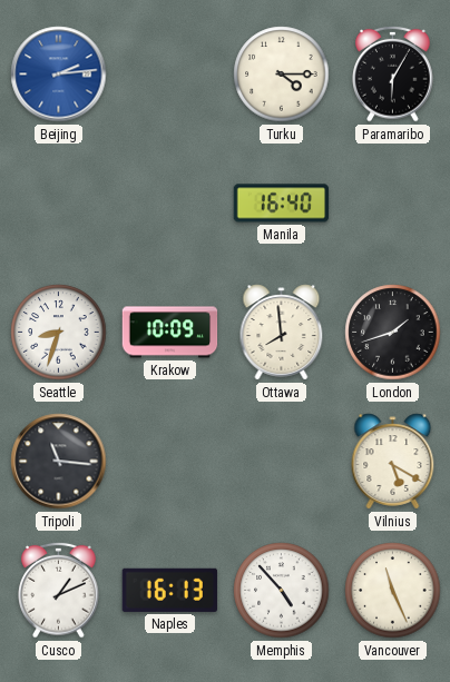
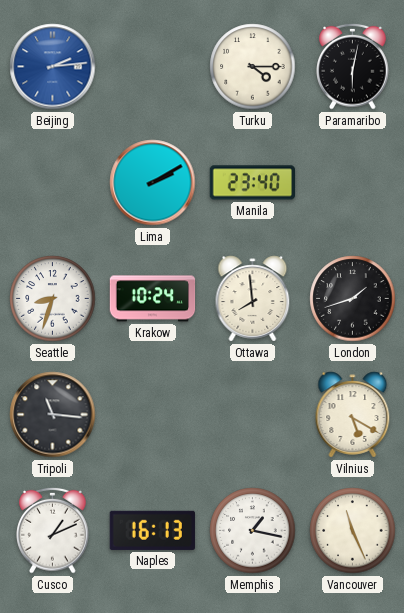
Paramaribo: 6:05 -> 6:02
Lima: none -> 2:10
Manila: 16:40 -> 23:40
Krakow: 10:09 -> 10:24
Memphis: 4:53 -> 1:17
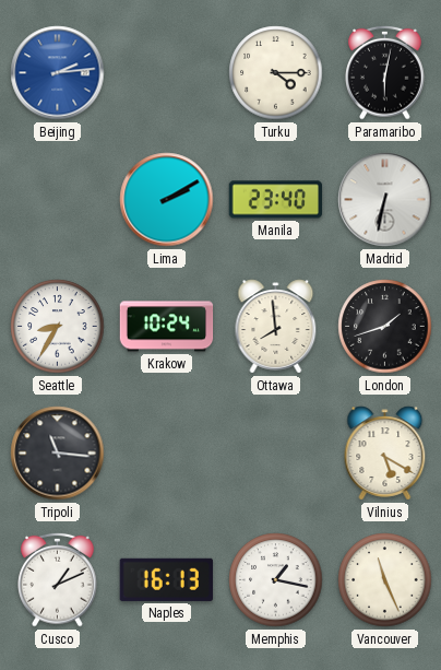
Madrid: none -> 6:32
Seattle: 8:33 -> 8:35
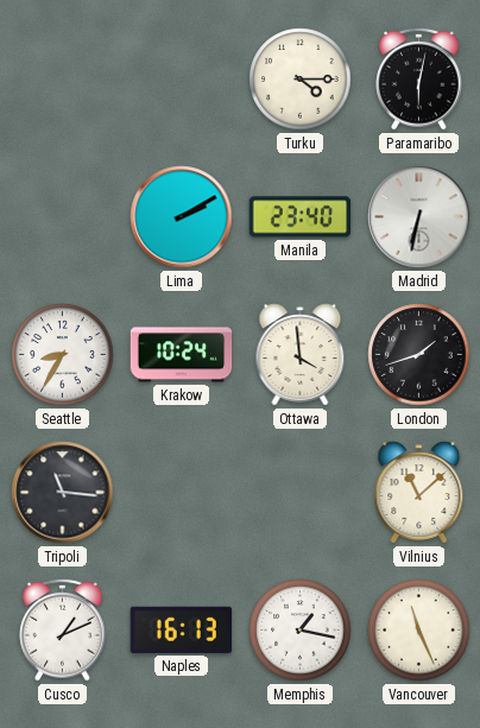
Beijing: 2:14 -> none
Ottawa: 7:59 -> 3:59
Vilnius: 5:20 -> 11:08
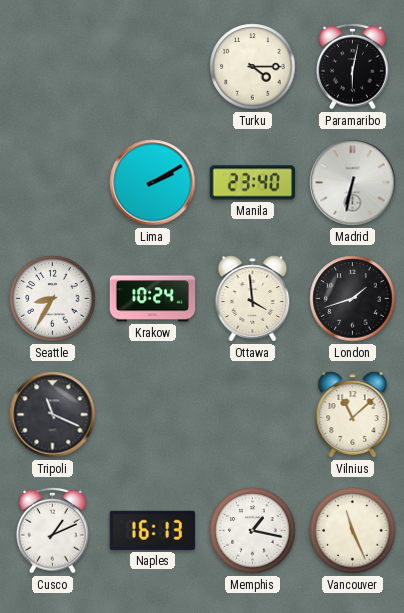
Tripoli: 11:16 -> 11:19
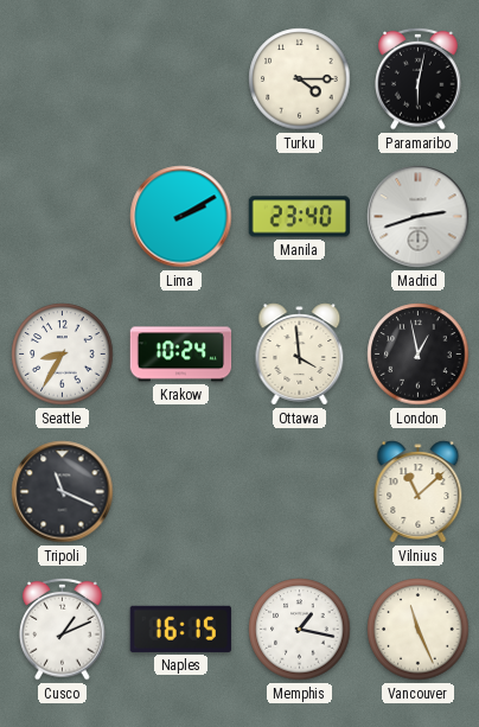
Madrid: 6:32 -> 2:42
London: 1:42 -> 12:58
Naples: 16:13 -> 16:15
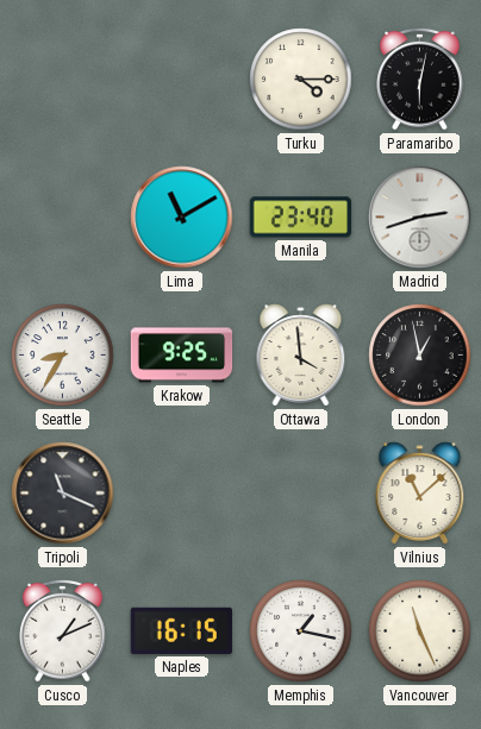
Lima: 2:10 -> 11:10
Krakow: 10:24 -> 9:25
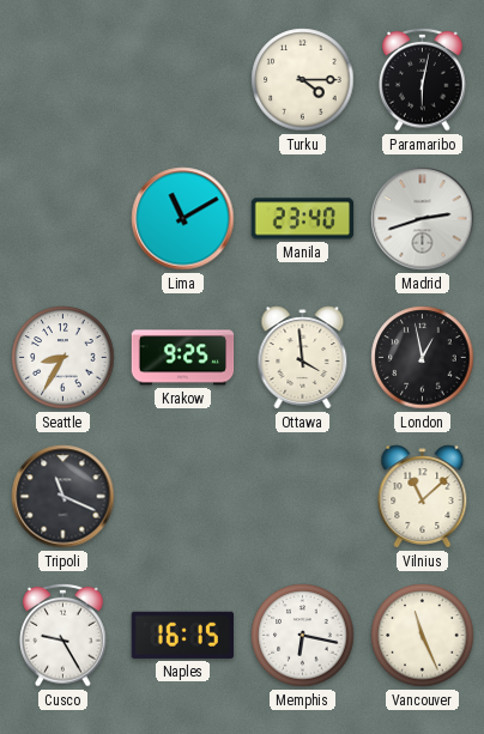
Cusco: 1:11 -> 9:25
Memphis: 1:17 -> 6:17
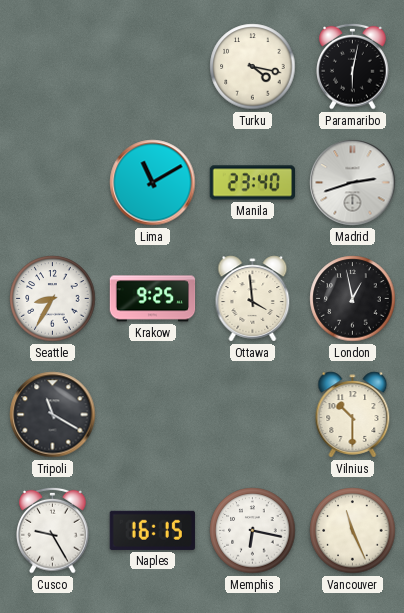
Turku: 4:15 -> 4:17
Tripoli: 11:19 -> 11:20
Vilnius: 11:08 -> 10:30
